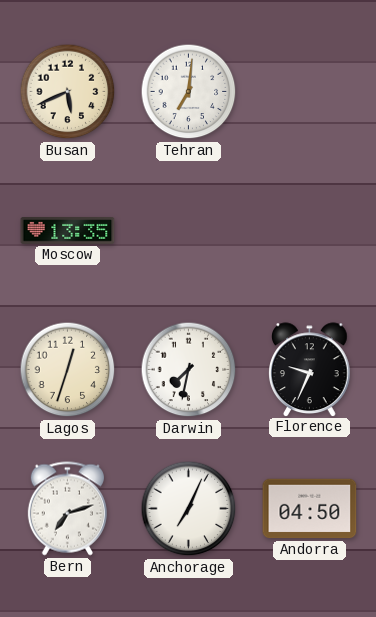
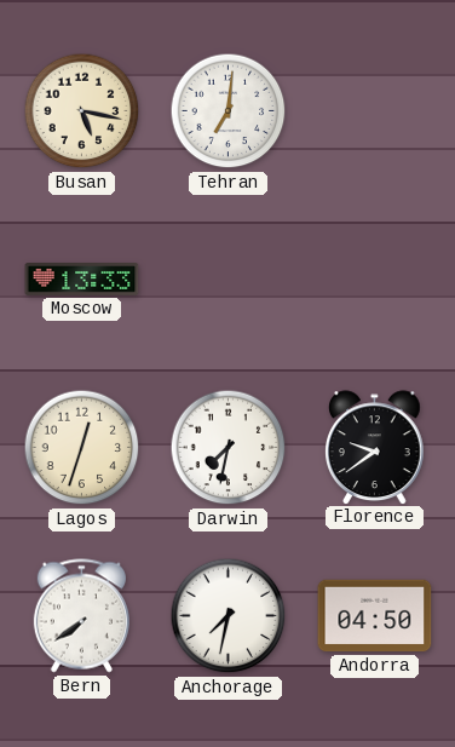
Busan: 5:41 -> 5:17
Moscow: 13:35 -> 13:33
Florence: 9:34 -> 9:39
Bern: 7:12 -> 7:39
Anchorage: 7:04 -> 7:32
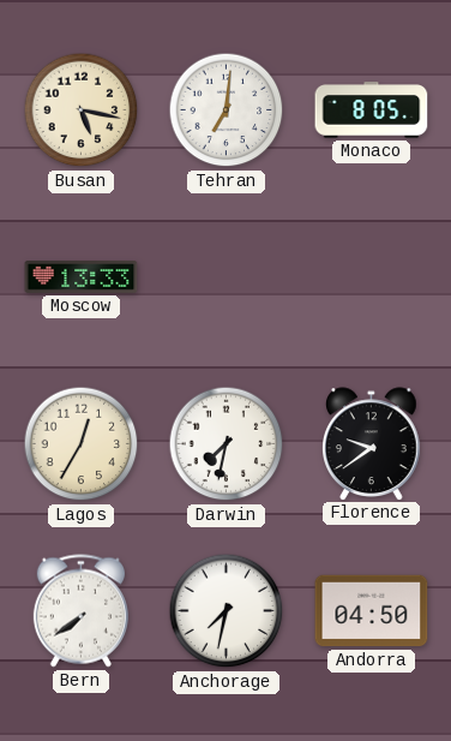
Monaco: none -> 8:05
Lagos: 12:33 -> 12:35
